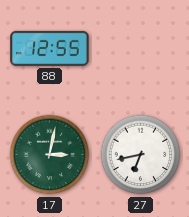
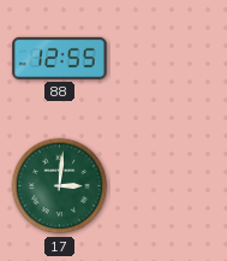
17: 3:02 -> 3:01
27: 6:43 -> none
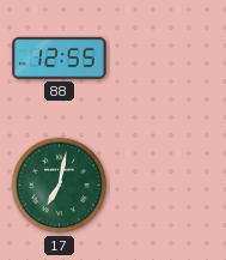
17: 3:01 -> 7:02
